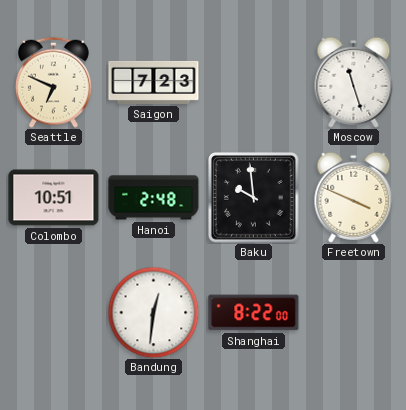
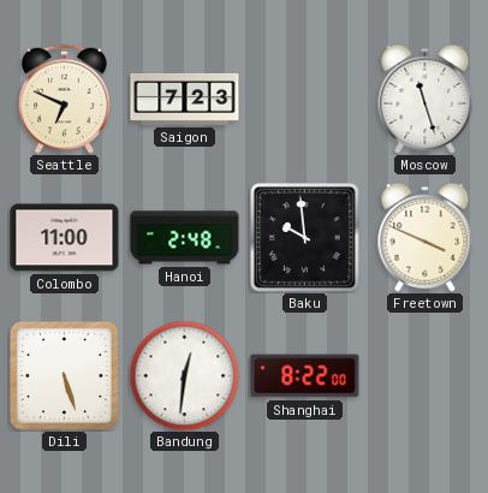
Colombo: 10:51 -> 11:00
Dili: none -> 5:27
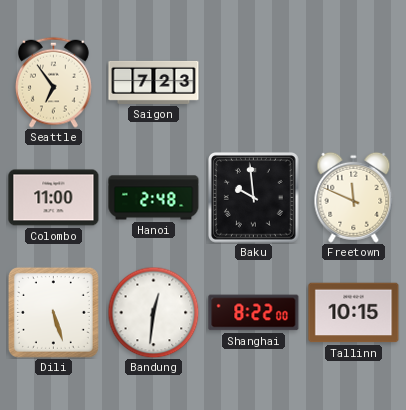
Seattle: 6:49 -> 6:54
Moscow: 11:27 -> none
Freetown: 3:49 -> 11:49
Tallinn: none -> 10:15
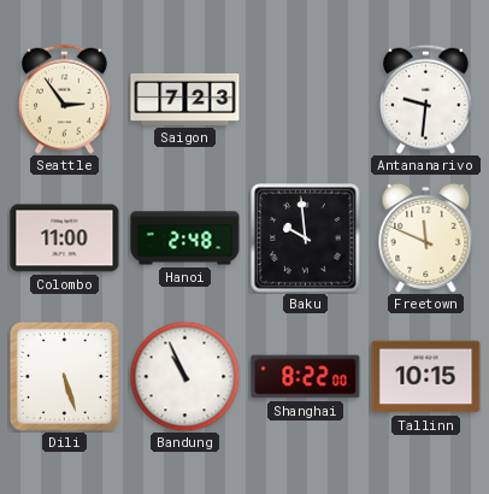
Seattle: 6:54 -> 2:54
Antananarivo: none -> 9:31
Bandung: 12:31 -> 10:56
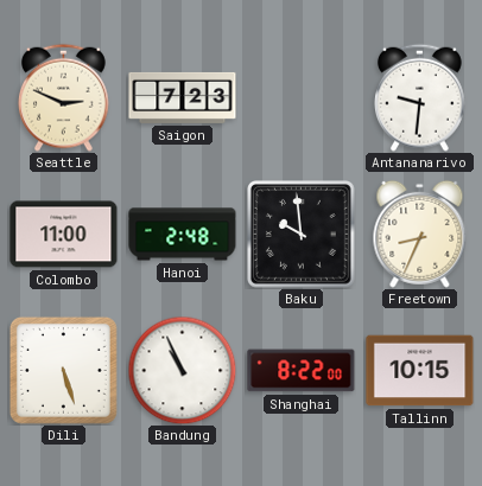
Seattle: 2:54 -> 2:49
Freetown: 11:49 -> 8:34
